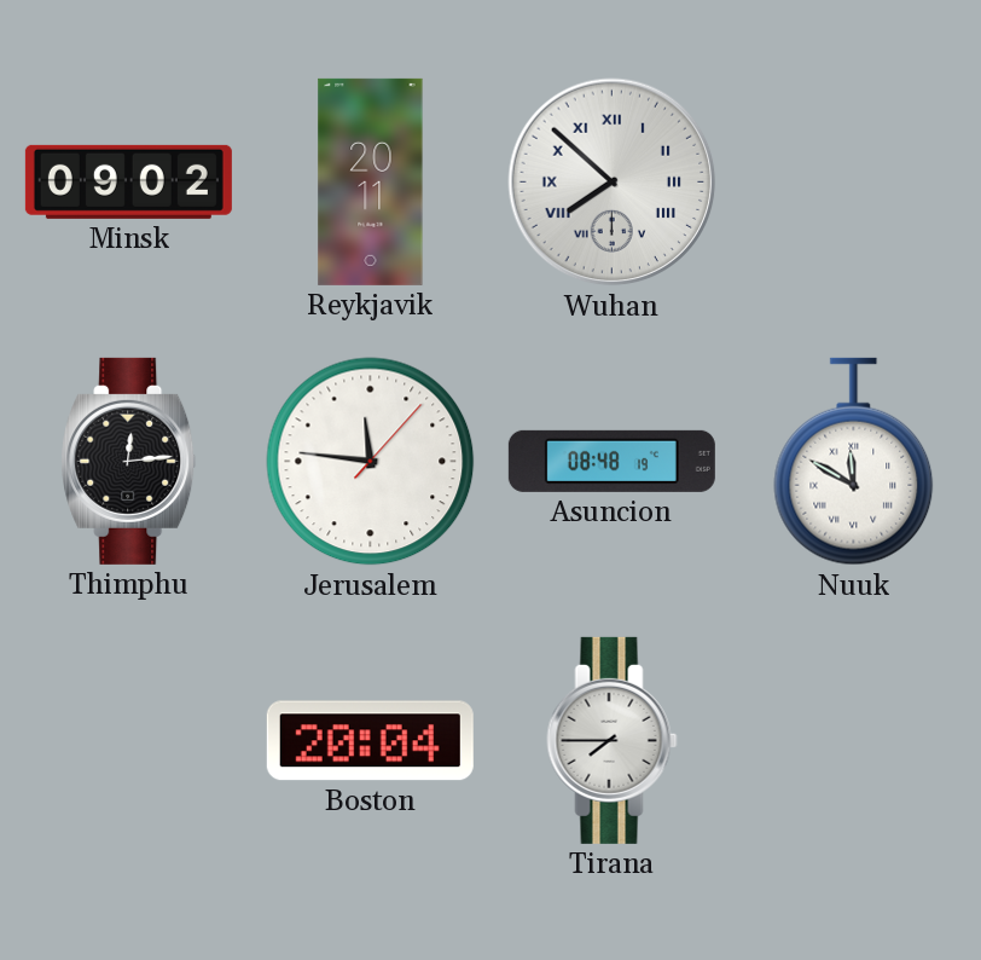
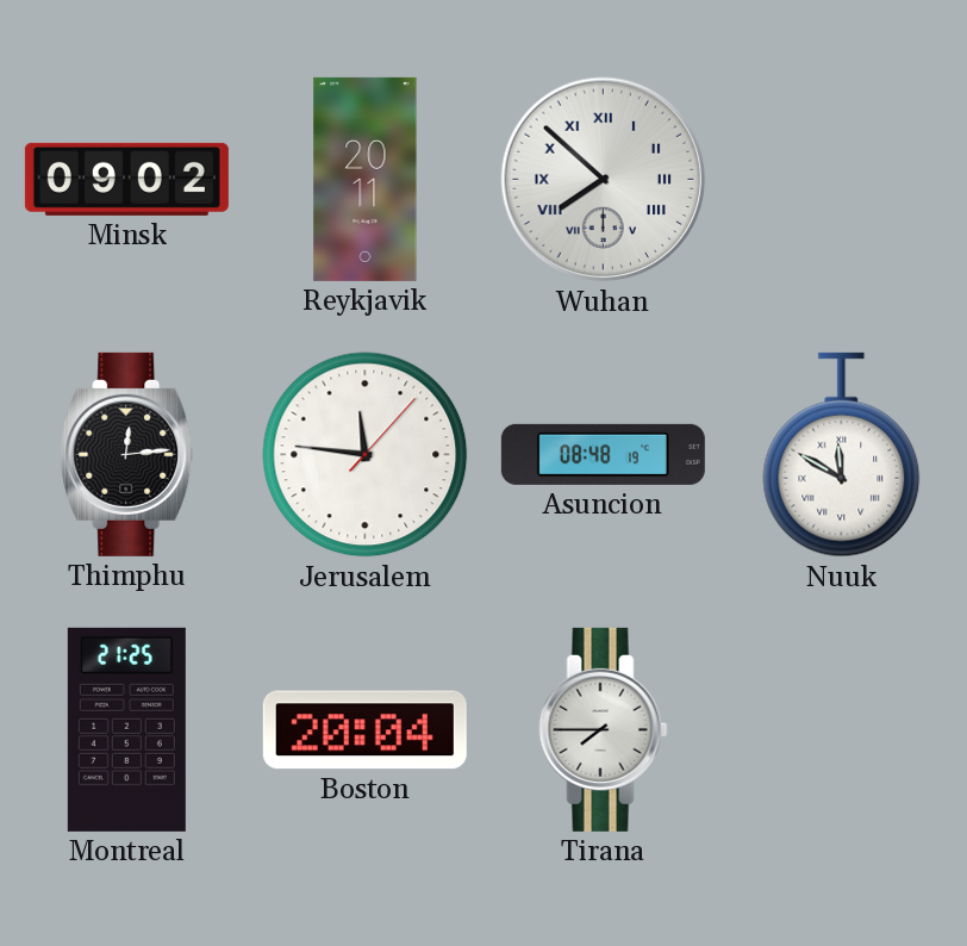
Montreal: none -> 21:25
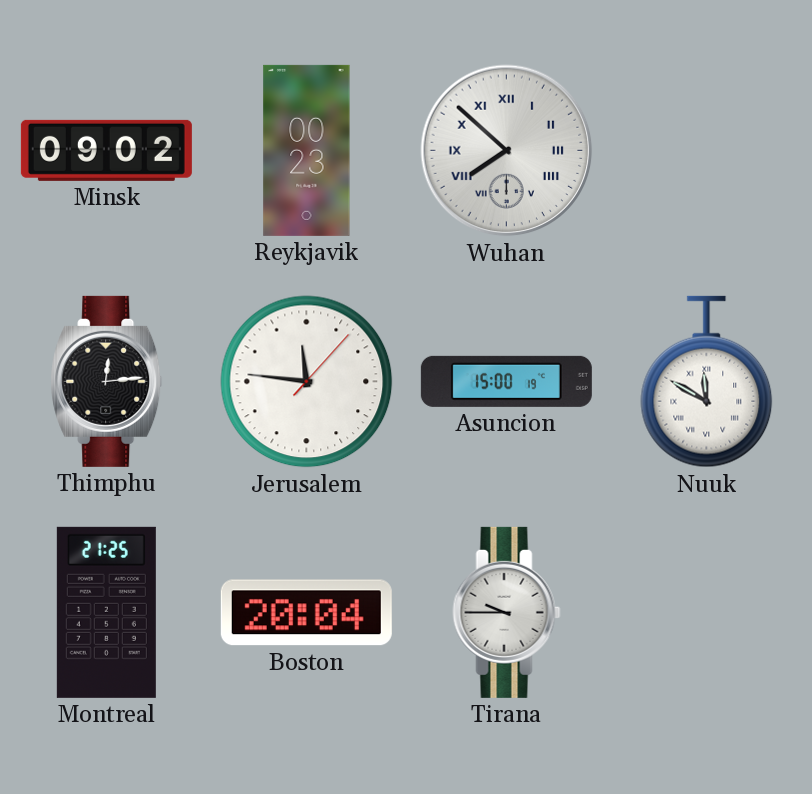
Reykjavik: 20:11 -> 00:23
Asuncion: 08:48 -> 15:00
Tirana: 7:45 -> 9:45
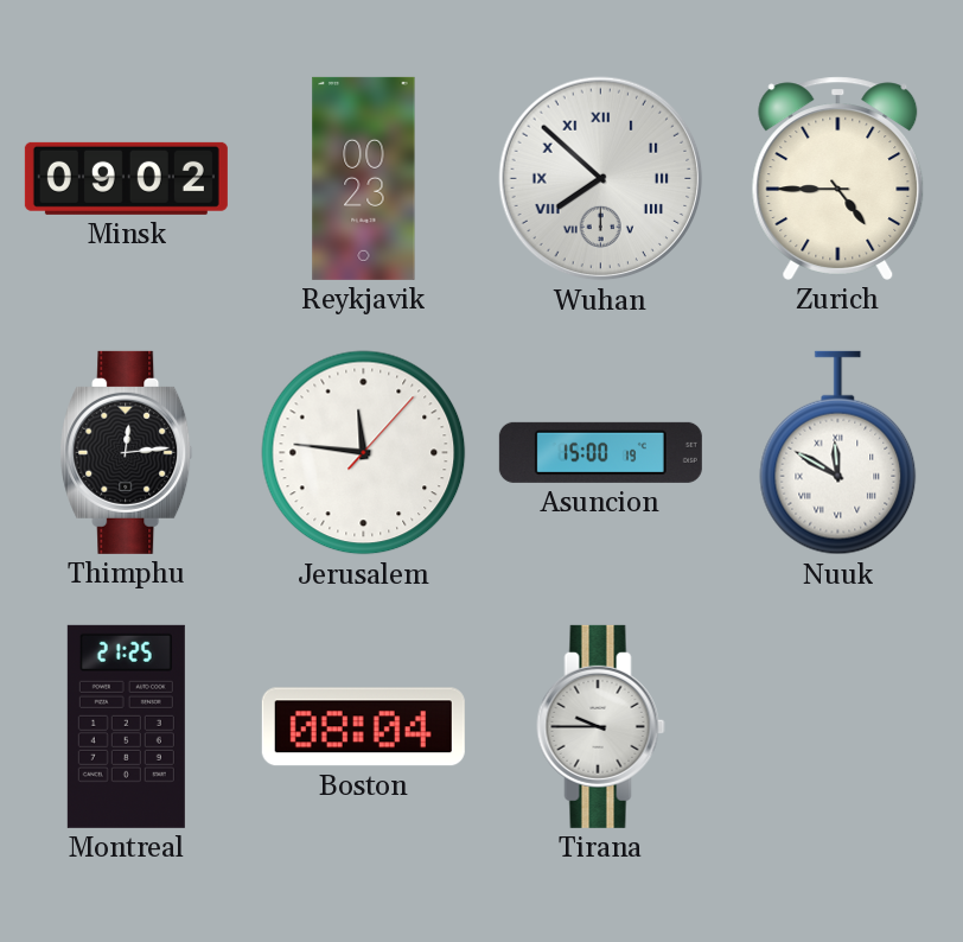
Zurich: none -> 4:45
Boston: 20:04 -> 08:04
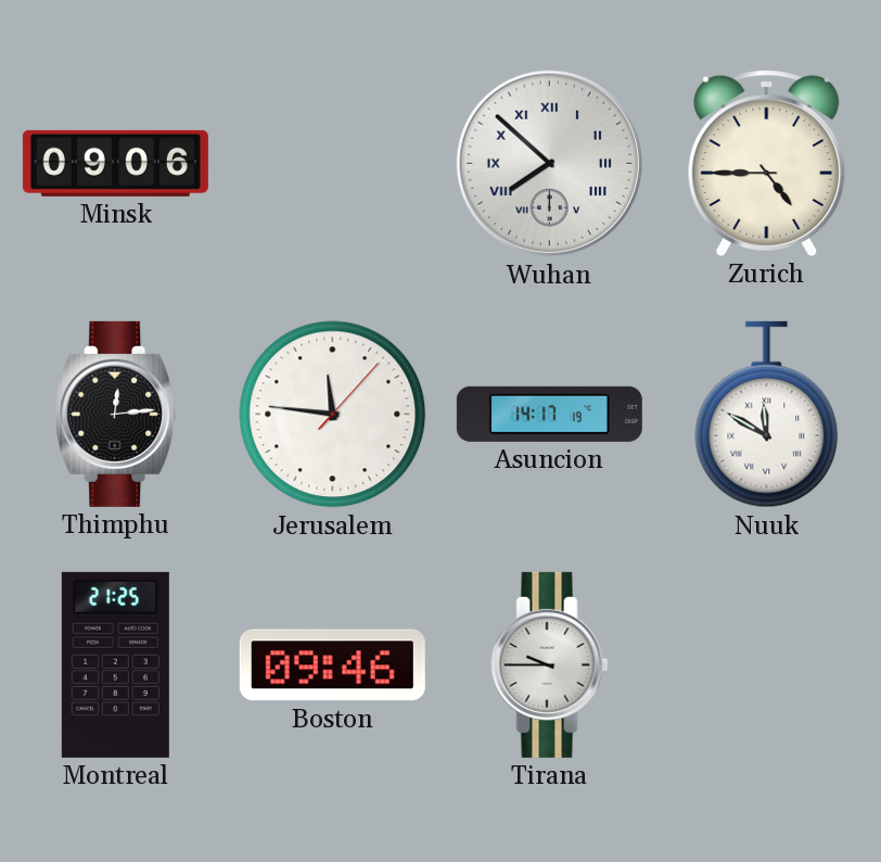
Minsk: 09:02 -> 09:06
Reykjavik: 00:23 -> none
Asuncion: 15:00 -> 14:17
Boston: 08:04 -> 09:46
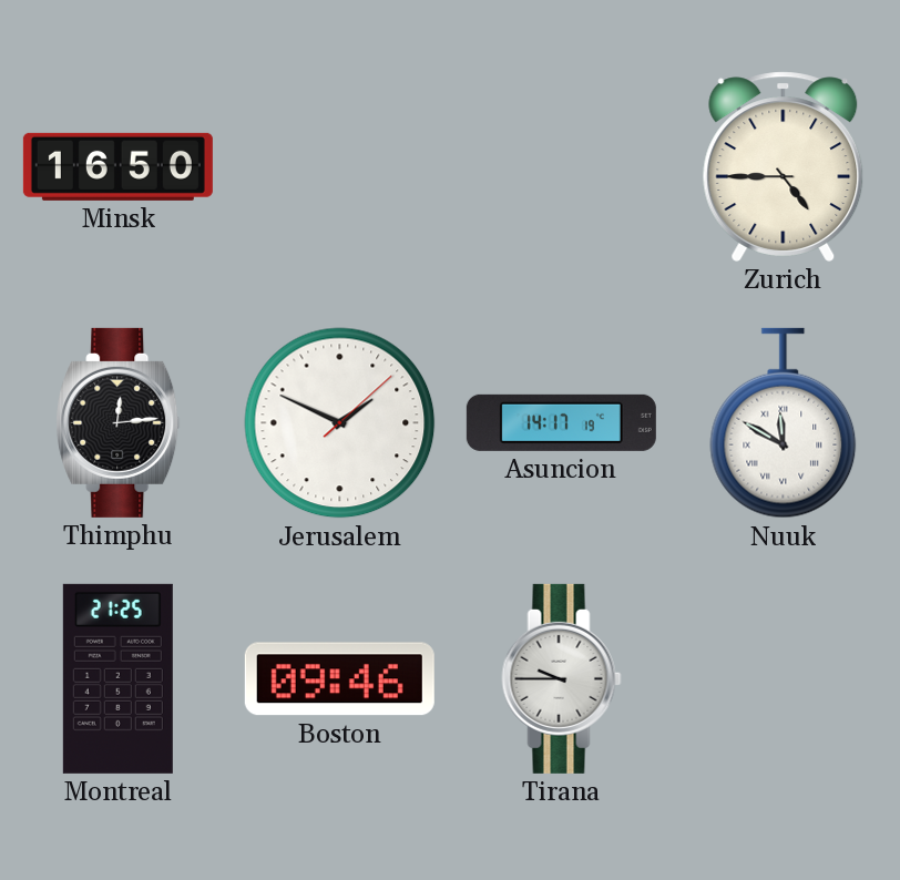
Minsk: 09:06 -> 16:50
Wuhan: 7:52 -> none
Jerusalem: 11:46 -> 1:49
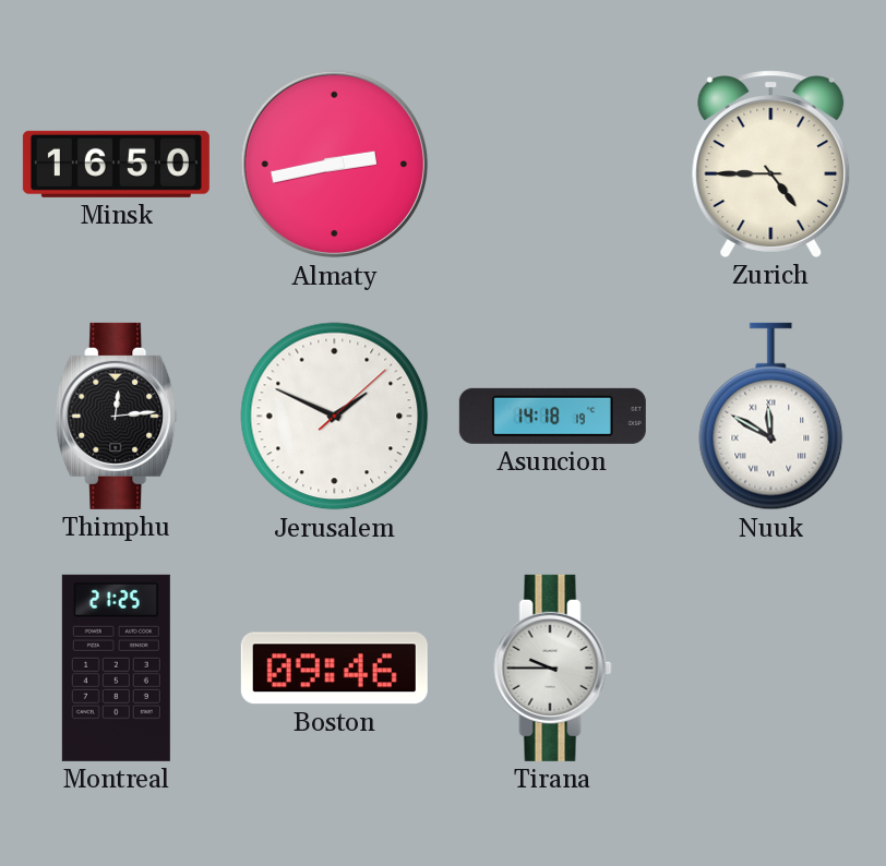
Almaty: none -> 2:43
Asuncion: 14:17 -> 14:18
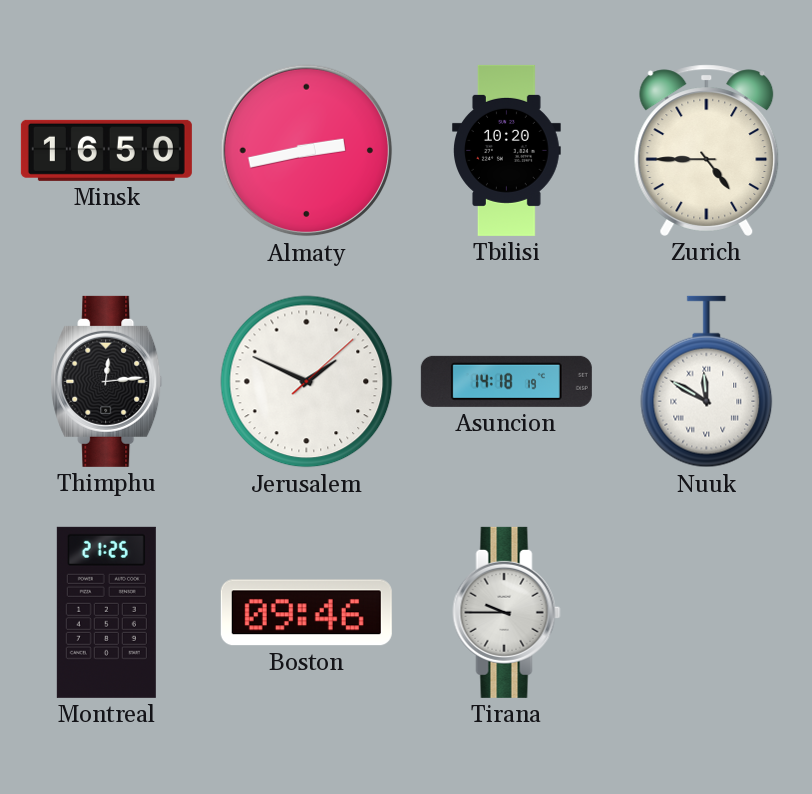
Tbilisi: none -> 10:20
